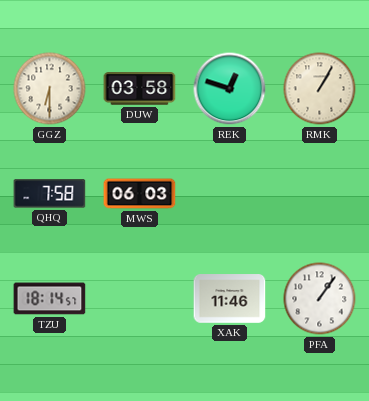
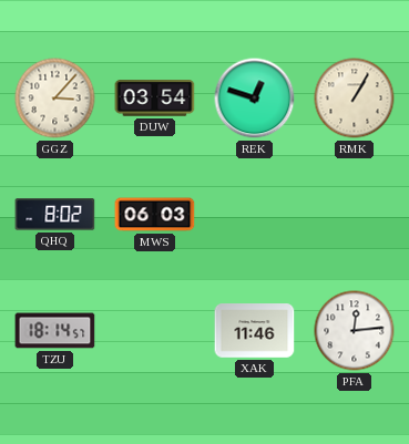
GGZ: 6:30 -> 3:07
DUW: 03:58 -> 03:54
QHQ: 7:58 -> 8:02
PFA: 1:06 -> 12:14
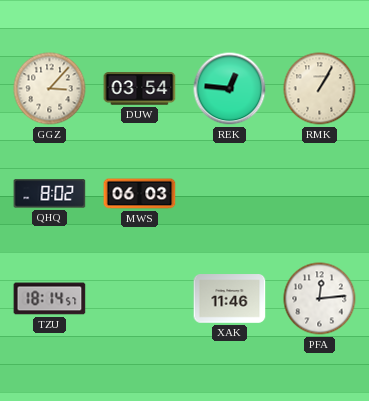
REK: 12:48 -> 12:46
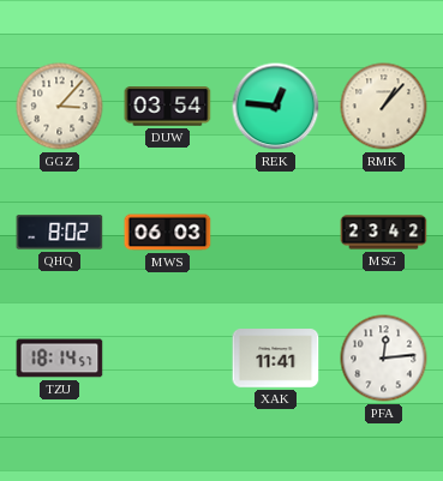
RMK: 1:05 -> 1:07
MSG: none -> 23:42
XAK: 11:46 -> 11:41
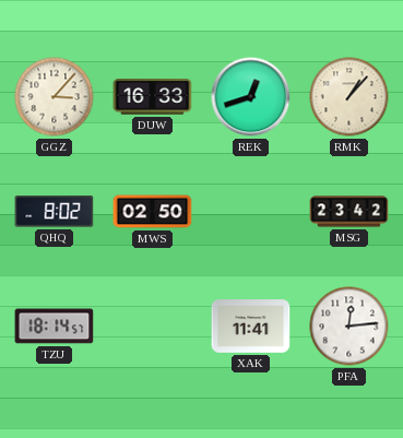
DUW: 03:54 -> 16:33
REK: 12:46 -> 12:42
MWS: 06:03 -> 02:50
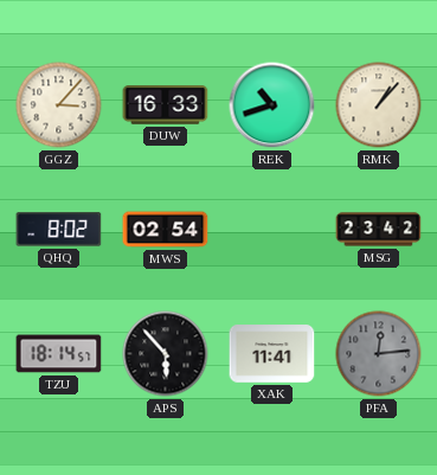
REK: 12:42 -> 10:42
MWS: 02:50 -> 02:54
APS: none -> 5:53
PFA dial: white -> grey
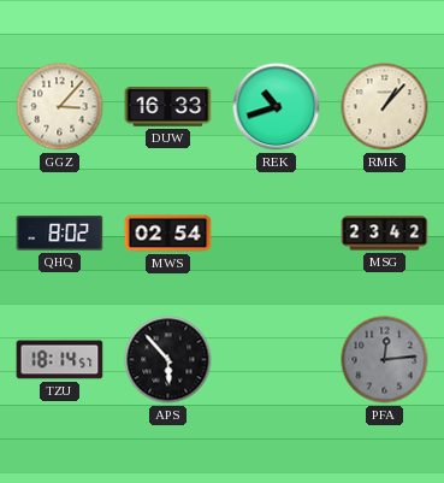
XAK: 11:41 -> none
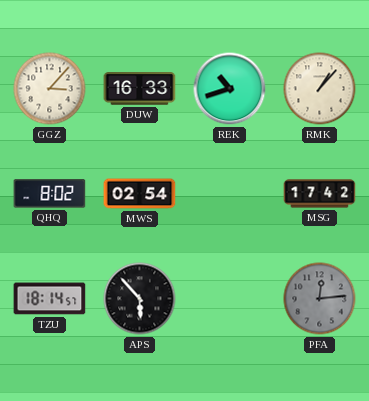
MSG: 23:42 -> 17:42
